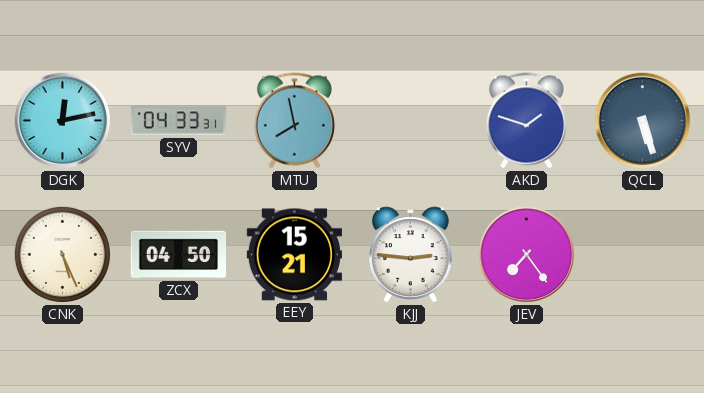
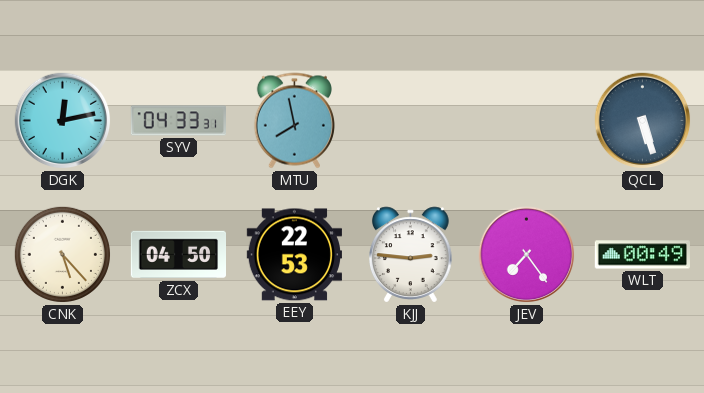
AKD: 1:48 -> none
CNK: 5:26 -> 5:23
EEY: 15:21 -> 22:53
WLT: none -> 00:49
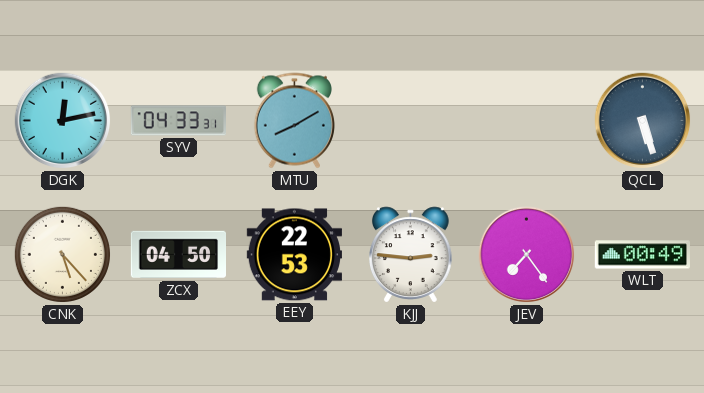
MTU: 7:58 -> 8:10
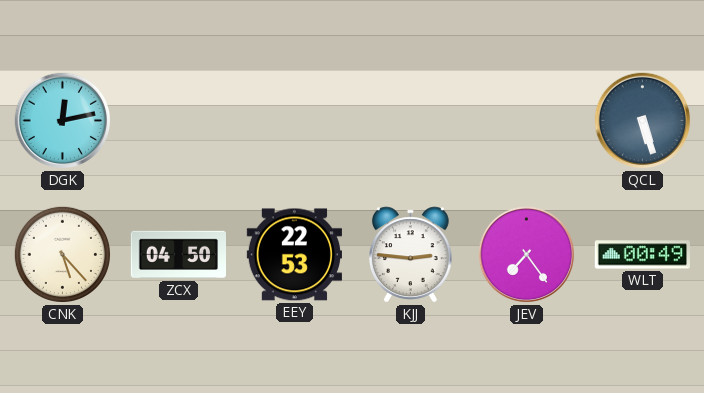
SYV: 04:33 -> none
MTU: 8:10 -> none
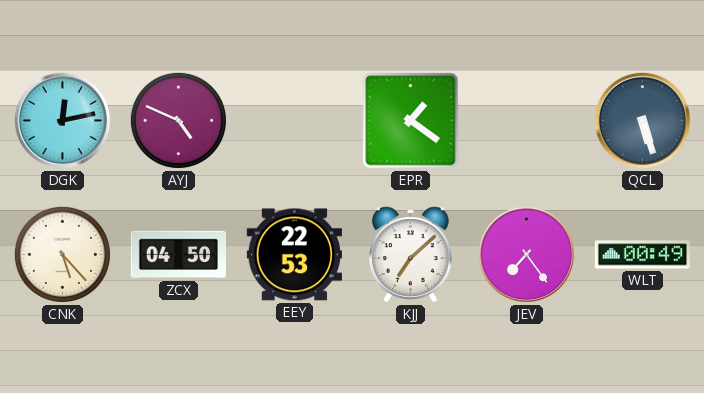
AYJ: none -> 4:49
EPR: none -> 1:21
KJJ: 2:46 -> 7:08
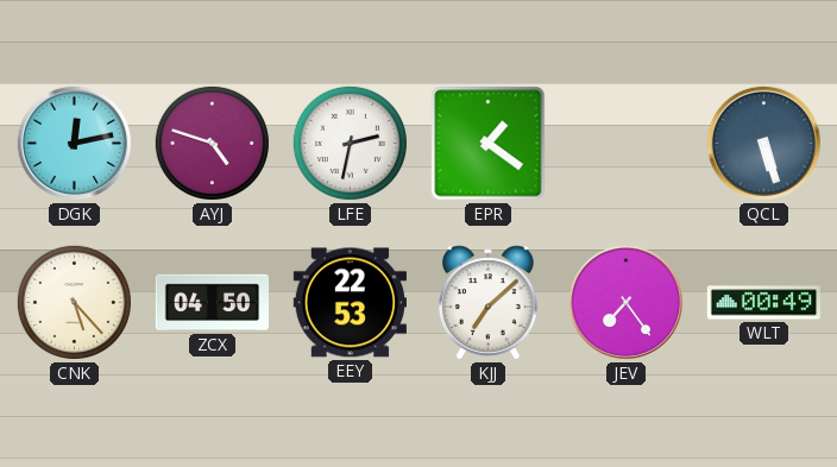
AYJ: 4:49 -> 4:48
LFE: none -> 2:32
